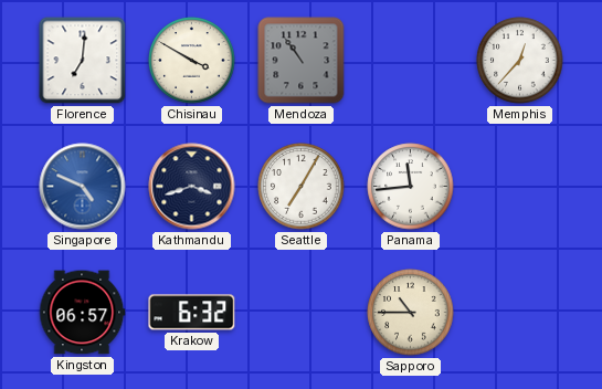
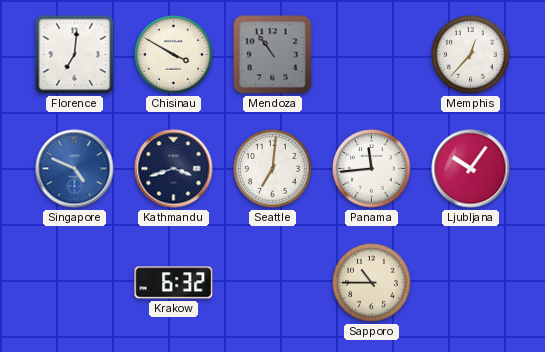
Seattle: 7:05 -> 7:01
Ljubljana: none -> 10:06
Kingston: 06:57 -> none
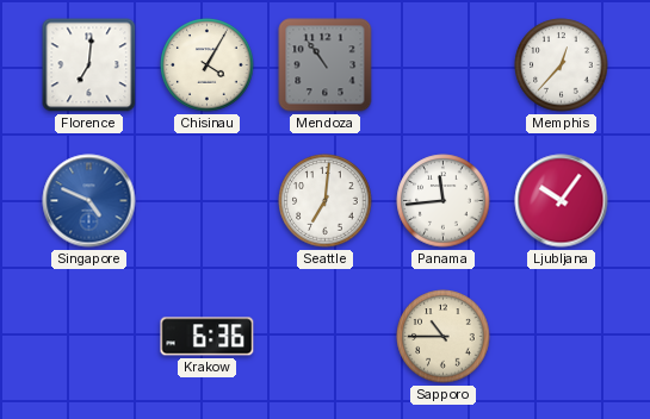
Chisinau: 3:50 -> 4:05
Kathmandu: 3:42 -> none
Krakow: 6:32 -> 6:36
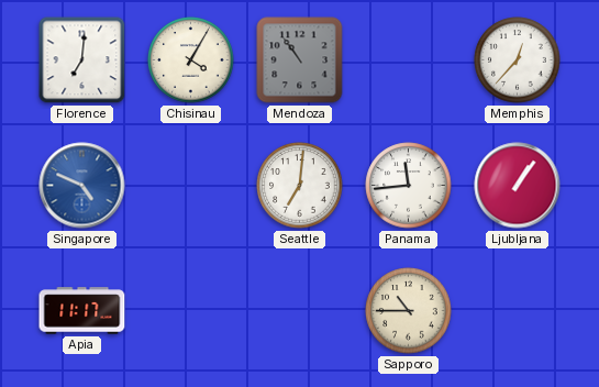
Ljubljana: 10:06 -> 1:06
Apia: none -> 11:17
Krakow: 6:36 -> none
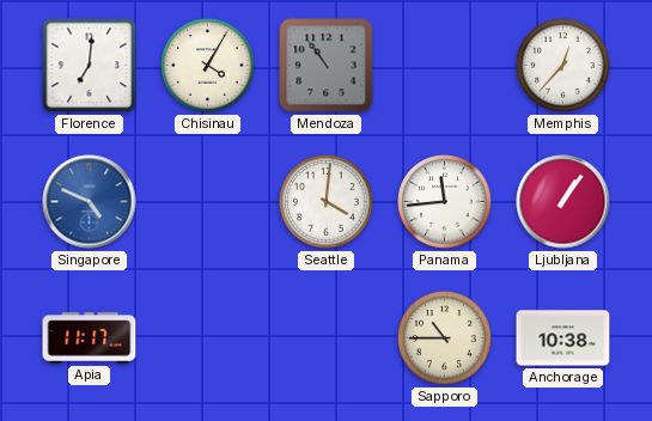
Seattle: 7:01 -> 4:01
Anchorage: none -> 10:38
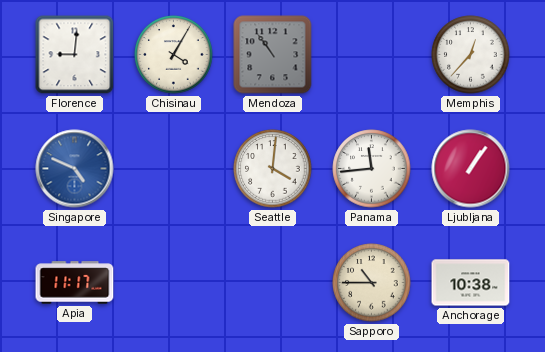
Florence: 7:01 -> 9:01
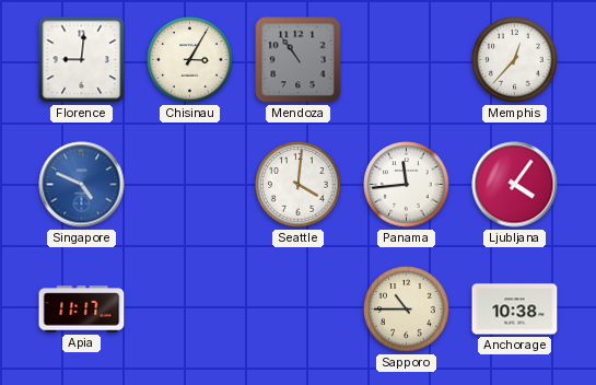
Chisinau: 4:05 -> 3:05
Ljubljana: 1:06 -> 4:06
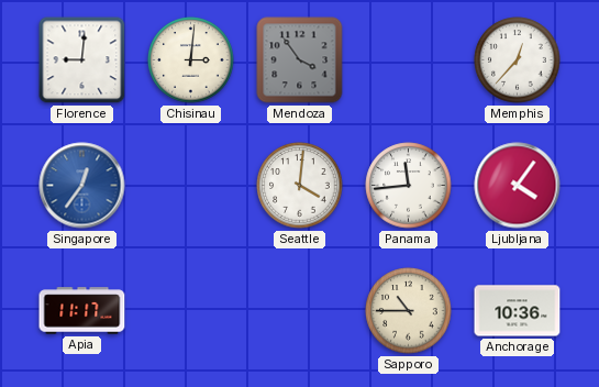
Chisinau: 3:05 -> 3:01
Mendoza: 10:54 -> 3:54
Singapore: 4:49 -> 12:36
Anchorage: 10:38 -> 10:36
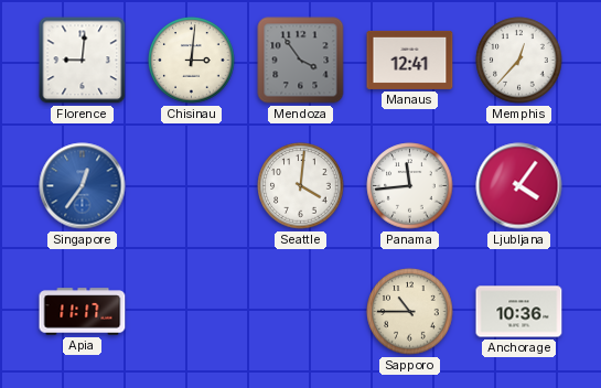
Manaus: none -> 12:41
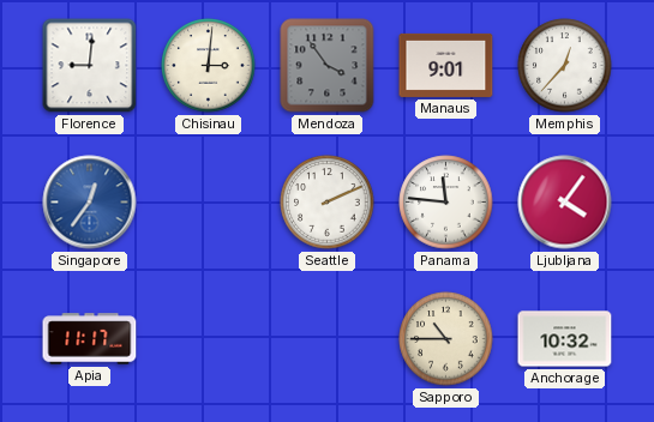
Manaus: 12:41 -> 9:01
Seattle: 4:01 -> 2:11
Panama: 11:44 -> 11:46
Anchorage: 10:36 -> 10:32
